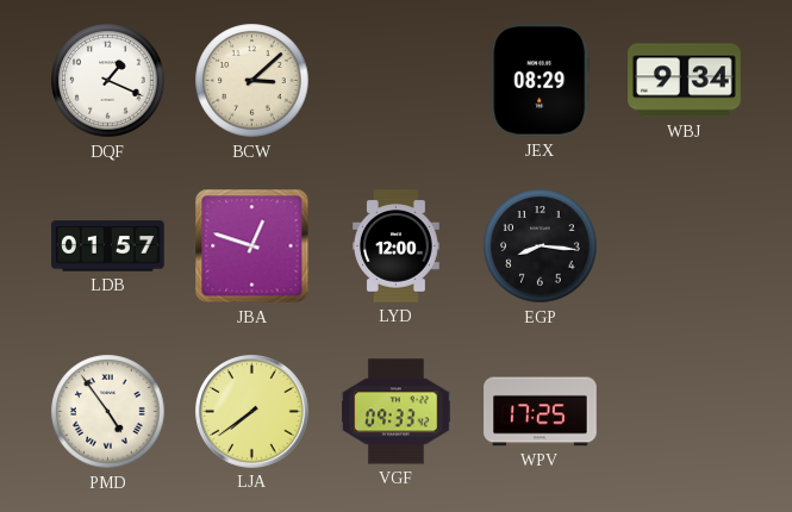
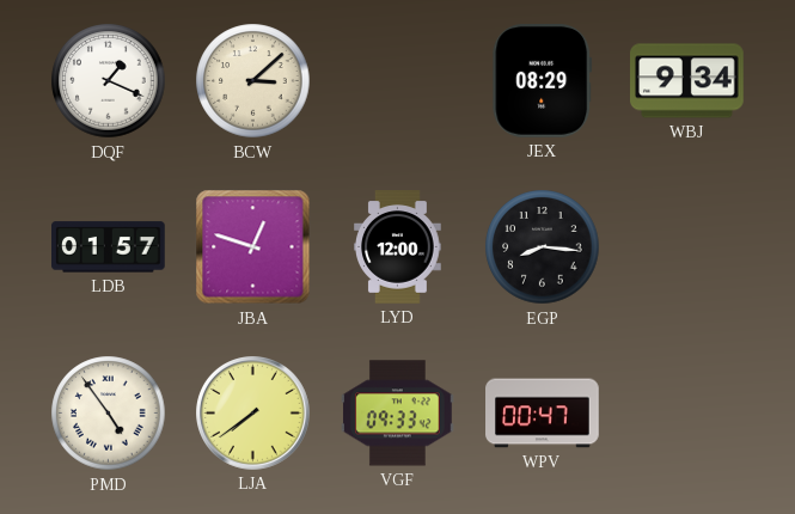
WPV: 17:25 -> 00:47
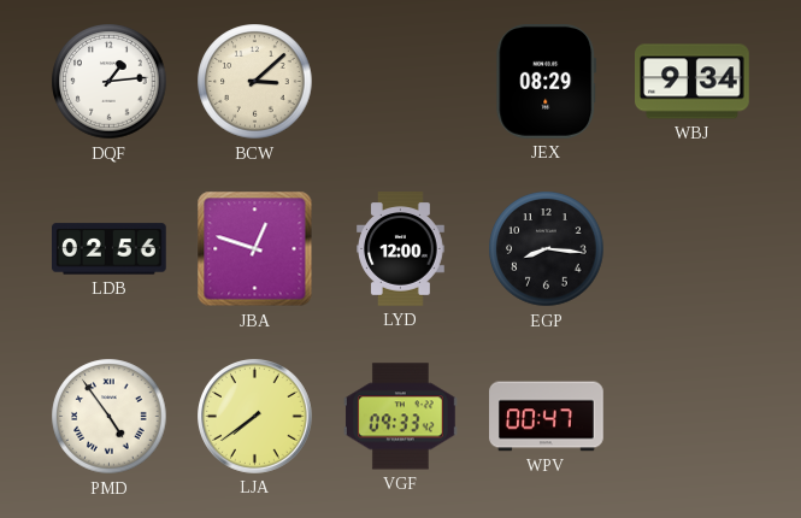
DQF: 1:19 -> 1:14
LDB: 01:57 -> 02:56
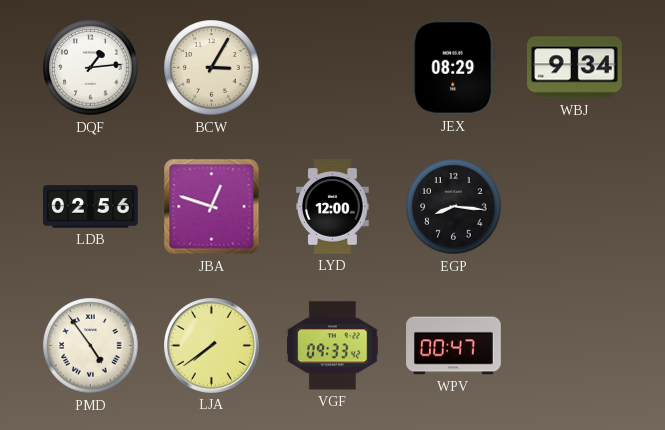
BCW: 3:08 -> 3:05
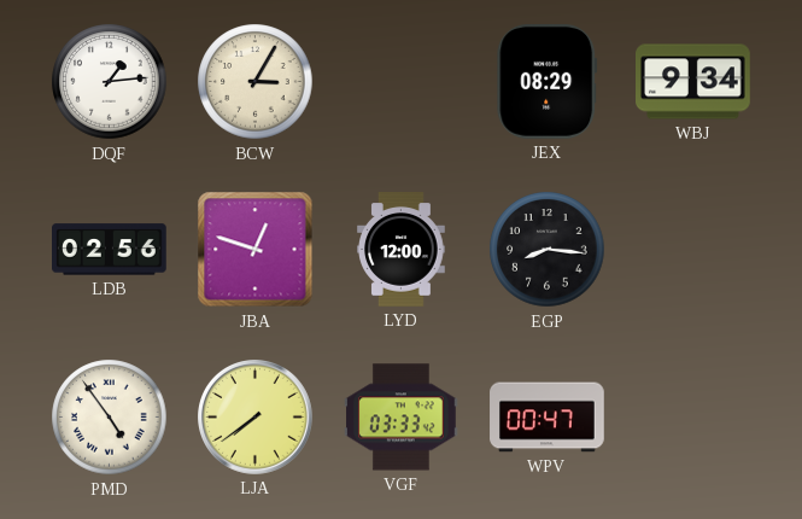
VGF: 09:33 -> 03:33
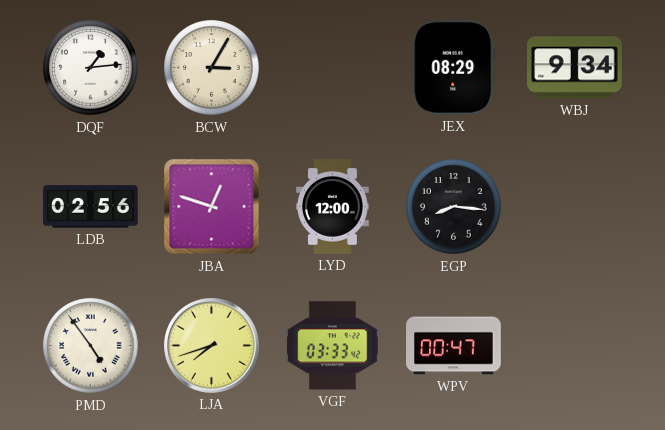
LJA: 7:39 -> 7:42
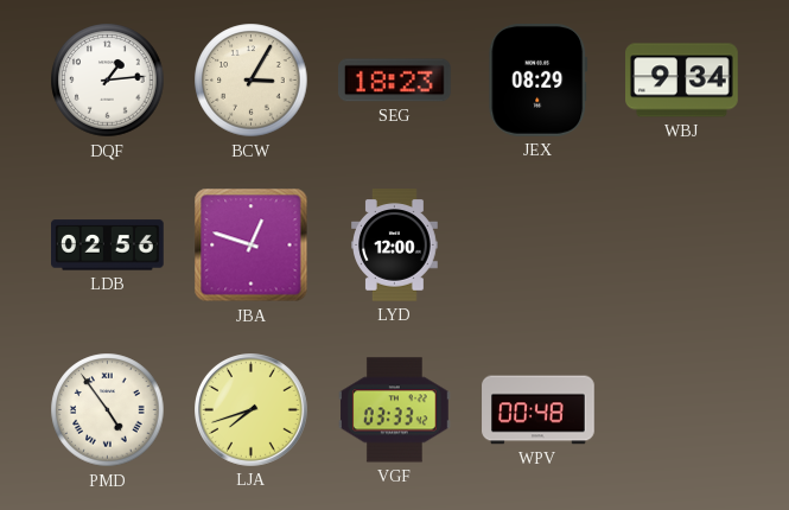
SEG: none -> 18:23
EGP: 8:16 -> none
WPV: 00:47 -> 00:48
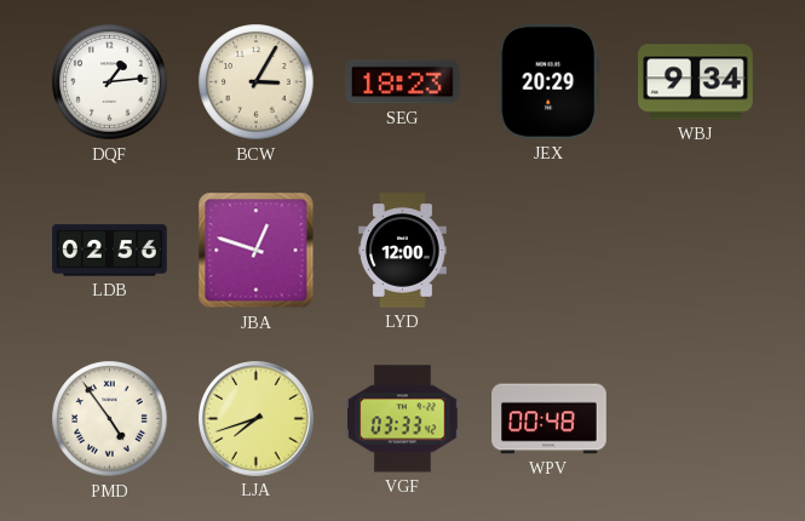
JEX: 08:29 -> 20:29
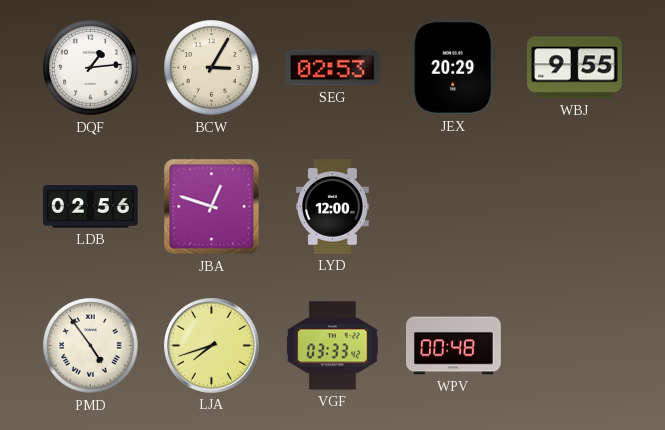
SEG: 18:23 -> 02:53
WBJ: 9:34 -> 9:55
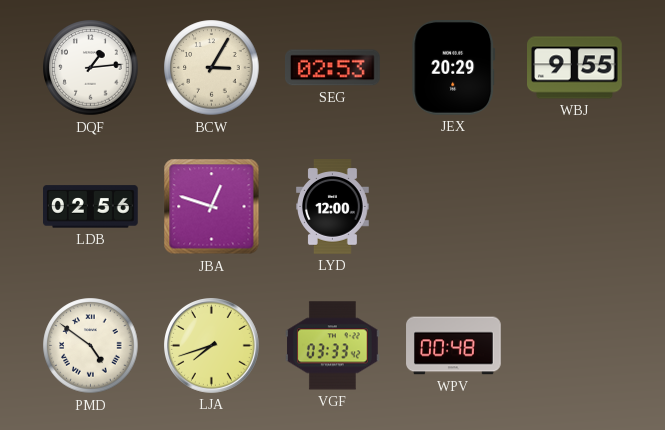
PMD: 4:54 -> 4:51
